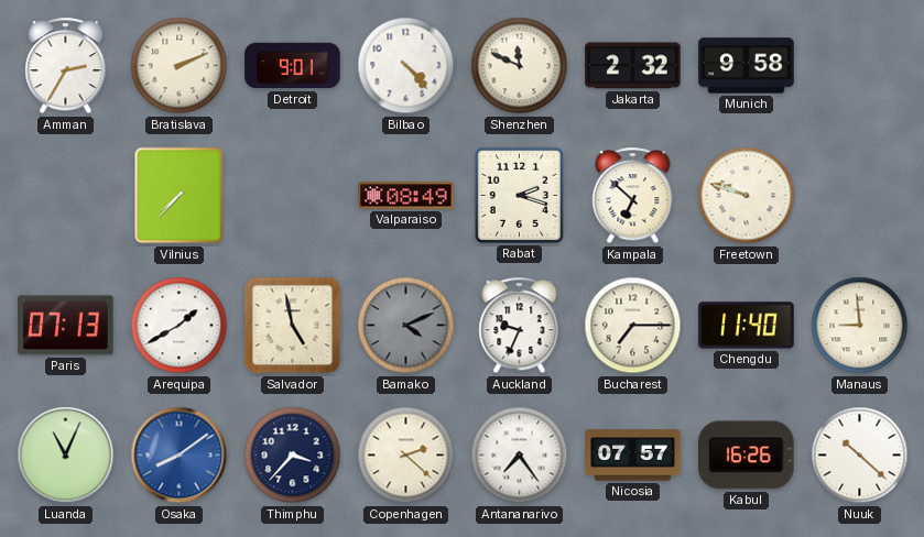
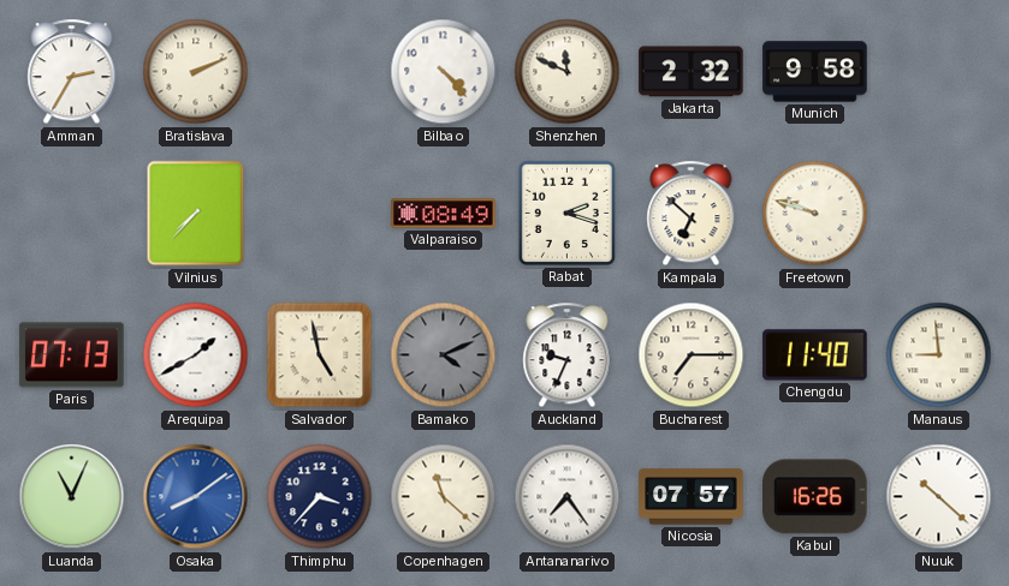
Detroit: 9:01 -> none
Copenhagen: 2:22 -> 11:22
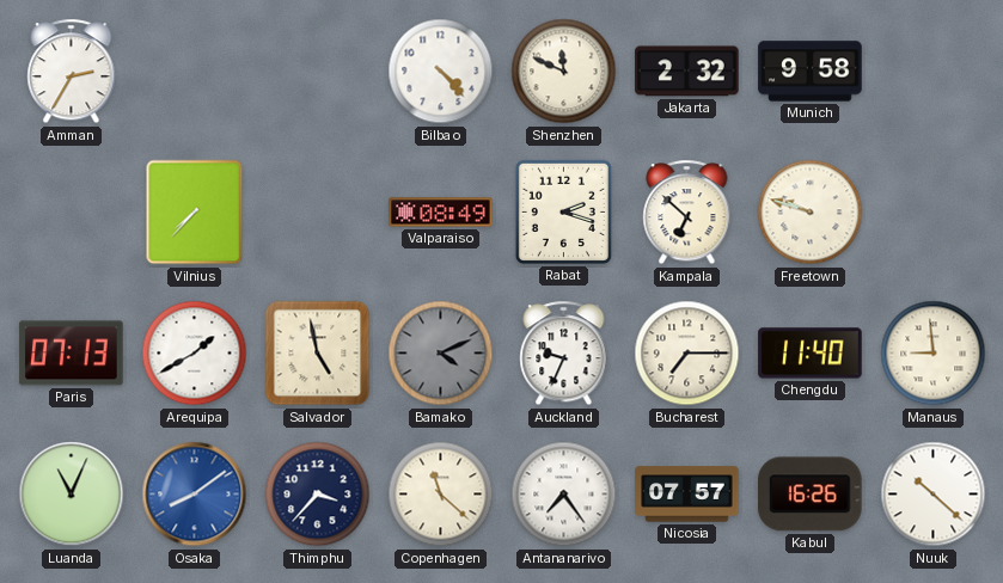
Bratislava: 2:11 -> none
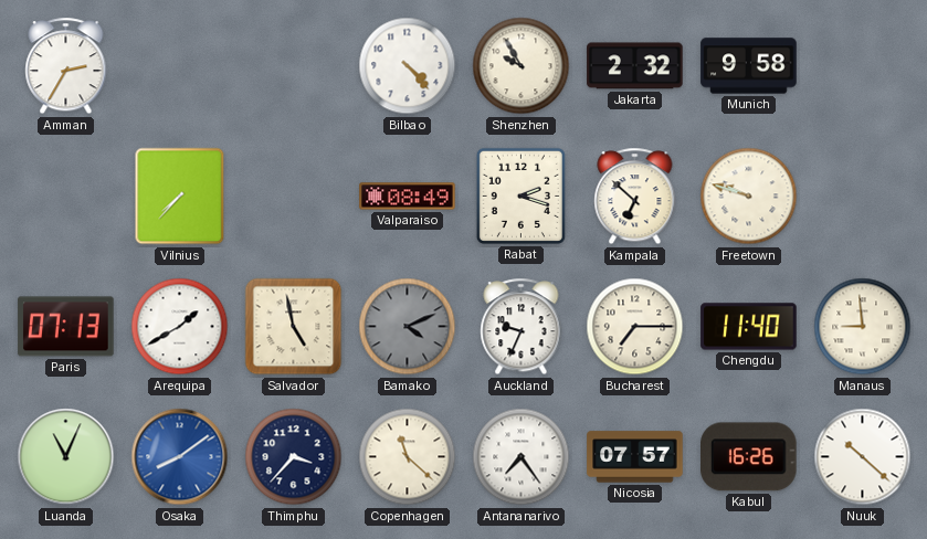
Shenzhen: 11:49 -> 9:55
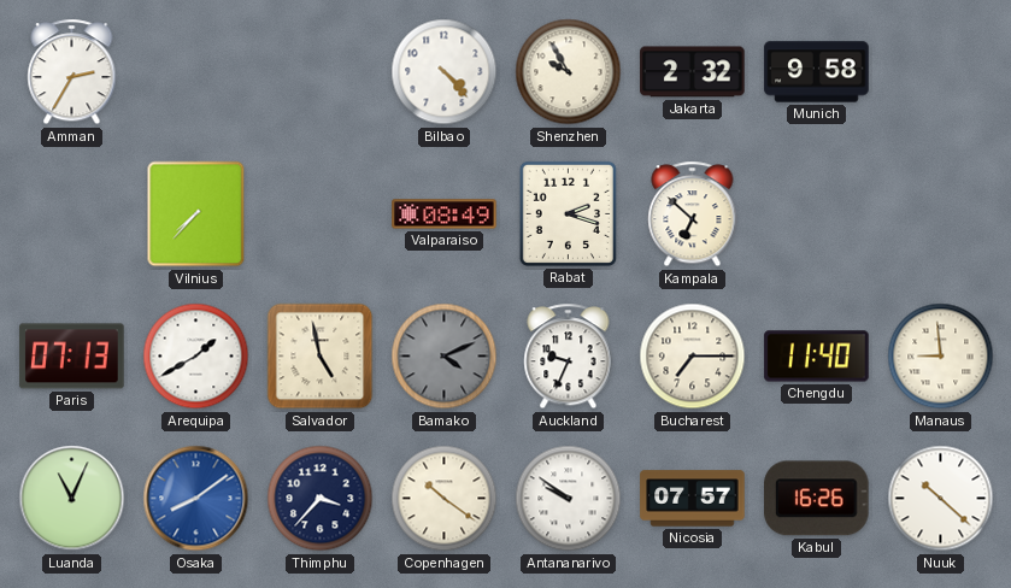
Freetown: 9:48 -> none
Copenhagen: 11:22 -> 10:21
Antananarivo: 7:24 -> 9:51
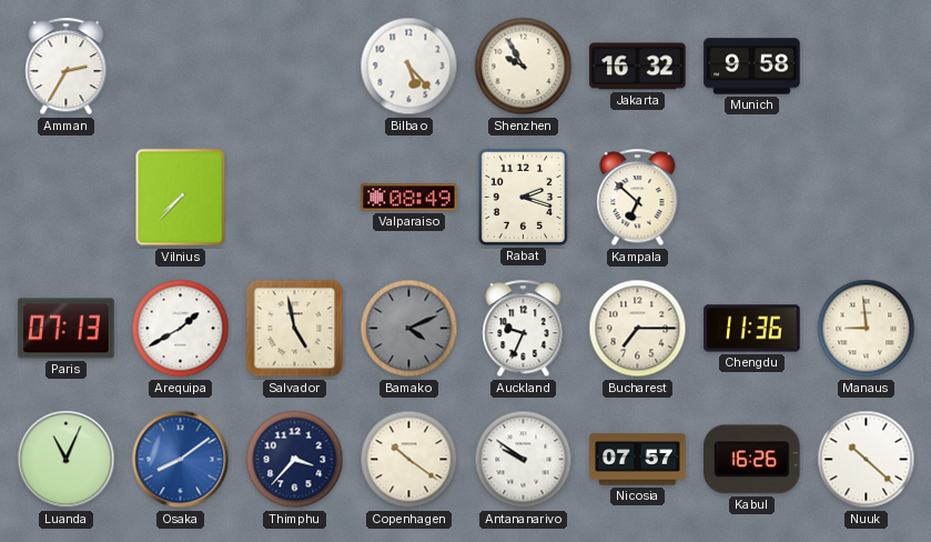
Bilbao: 4:23 -> 5:23
Jakarta: 2:32 -> 16:32
Chengdu: 11:40 -> 11:36
